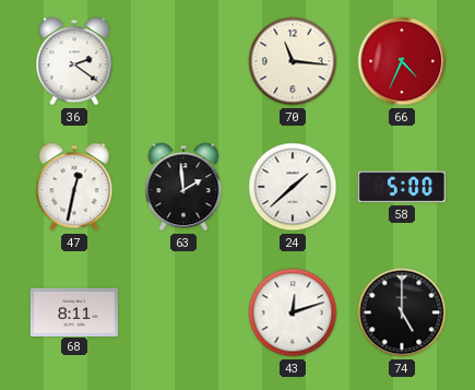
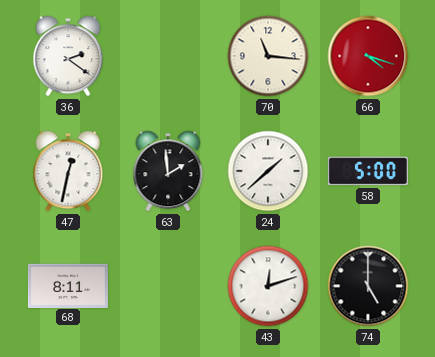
66: 4:34 -> 4:18
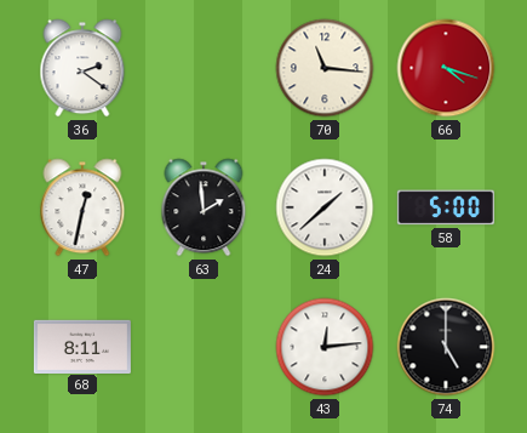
43: 12:12 -> 12:14
